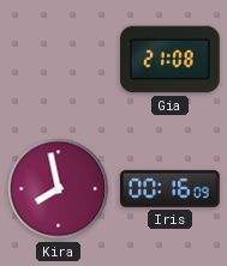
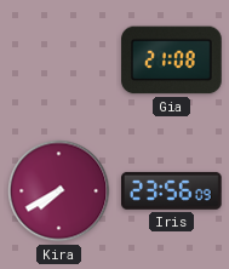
Kira: 7:58 -> 7:40
Iris: 00:16 -> 23:56
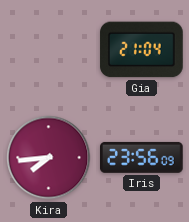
Gia: 21:08 -> 21:04
Kira: 7:40 -> 7:44
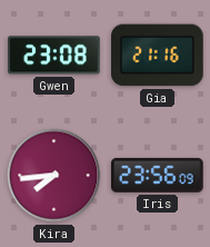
Gwen: none -> 23:08
Gia: 21:04 -> 21:16
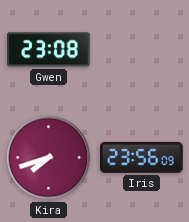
Gia: 21:16 -> none
Kira: 7:44 -> 7:42
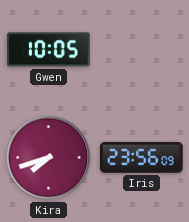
Gwen: 23:08 -> 10:05
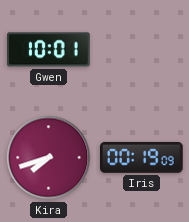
Gwen: 10:05 -> 10:01
Iris: 23:56 -> 00:19
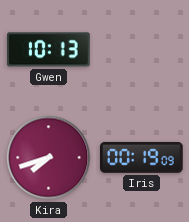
Gwen: 10:01 -> 10:13
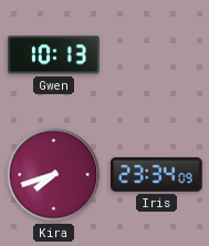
Iris: 00:19 -> 23:34
